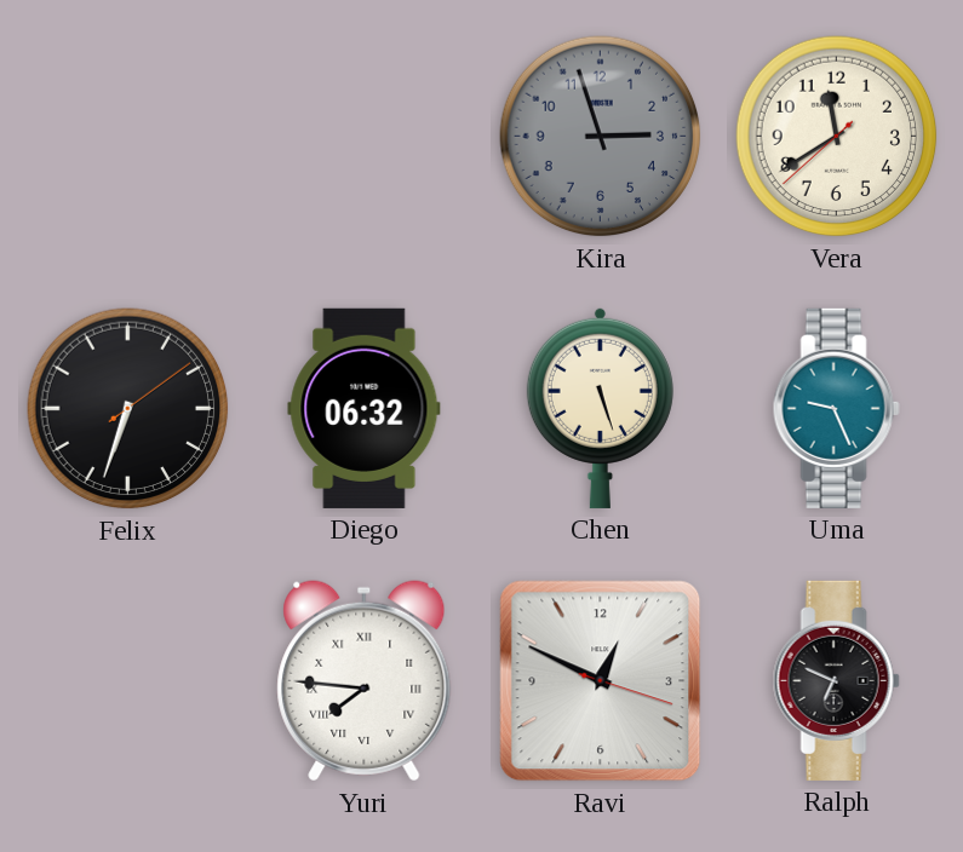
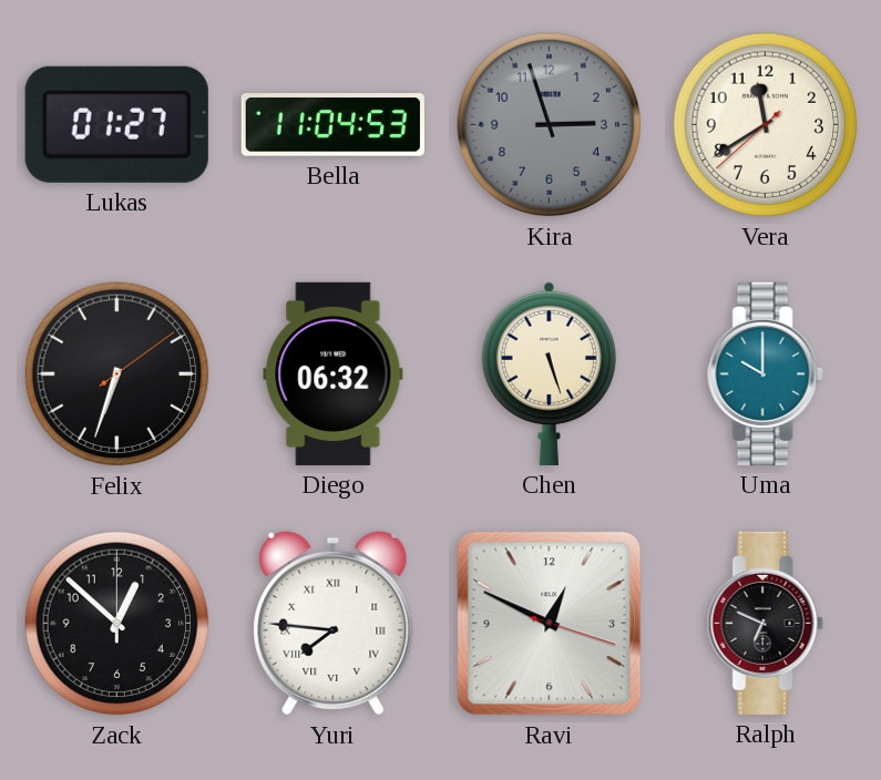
Lukas: none -> 01:27
Bella: none -> 11:04
Uma: 9:26 -> 10:00
Zack: none -> 12:52
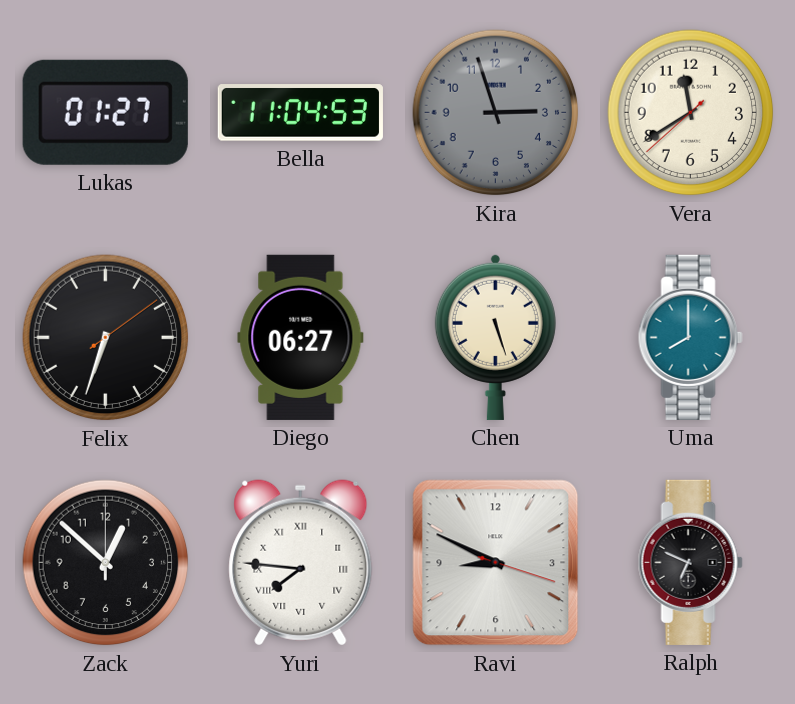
Diego: 06:32 -> 06:27
Uma: 10:00 -> 8:00
Ravi: 12:49 -> 8:49
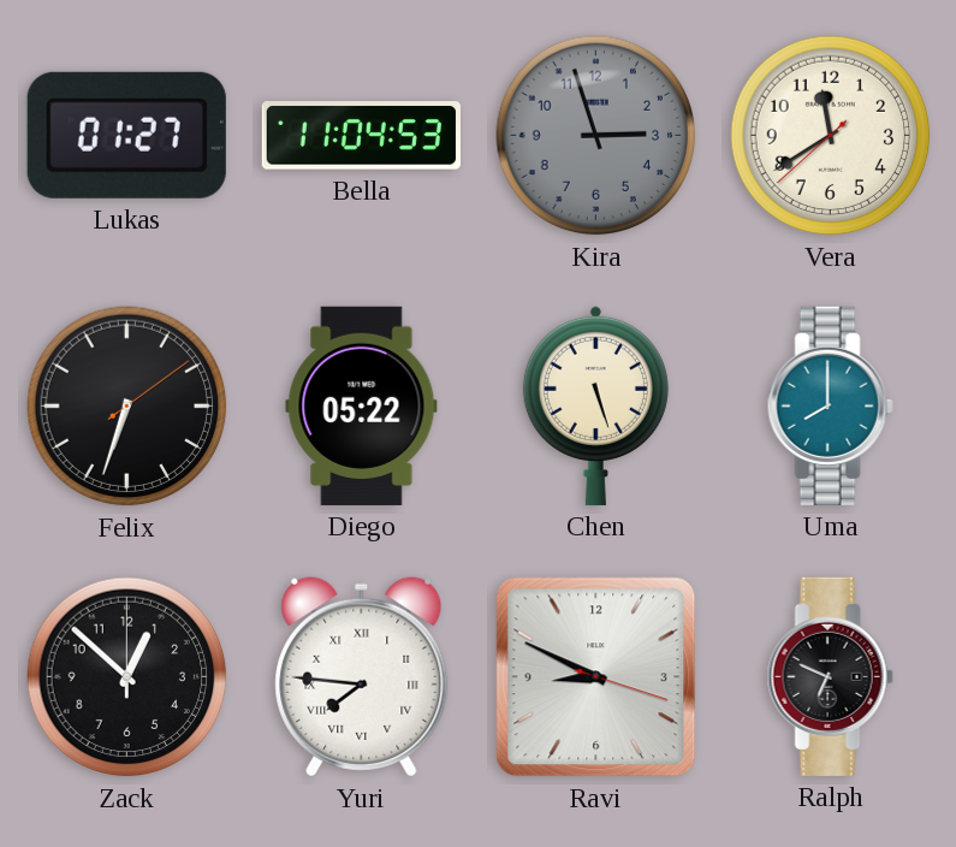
Diego: 06:27 -> 05:22
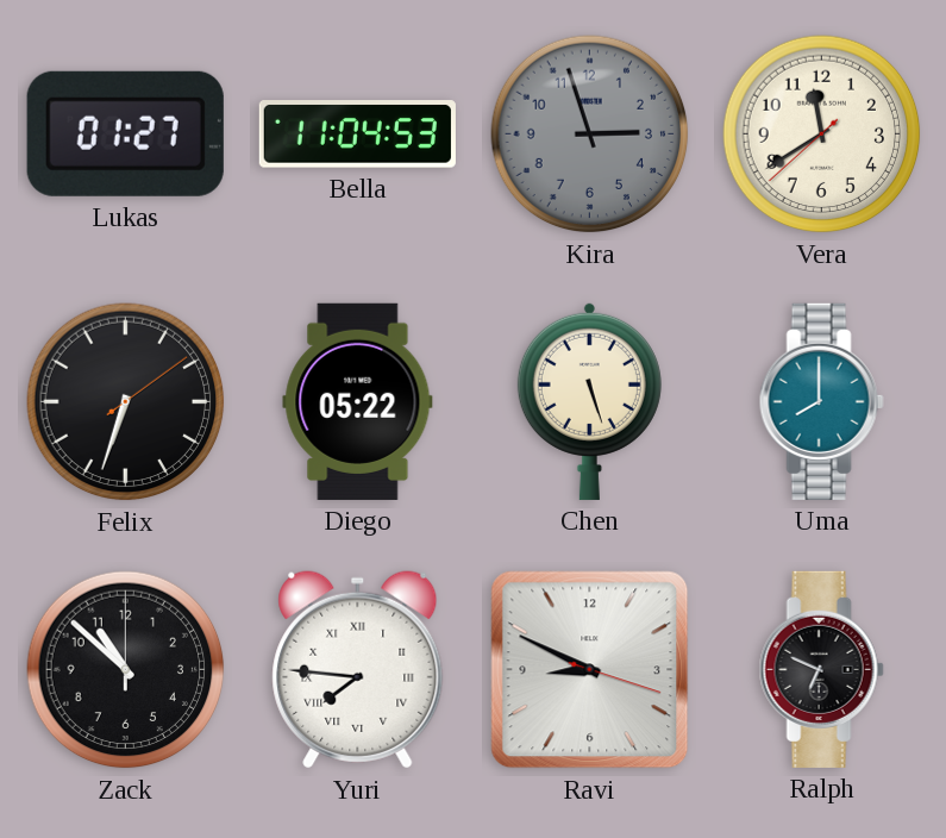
Zack: 12:52 -> 10:52
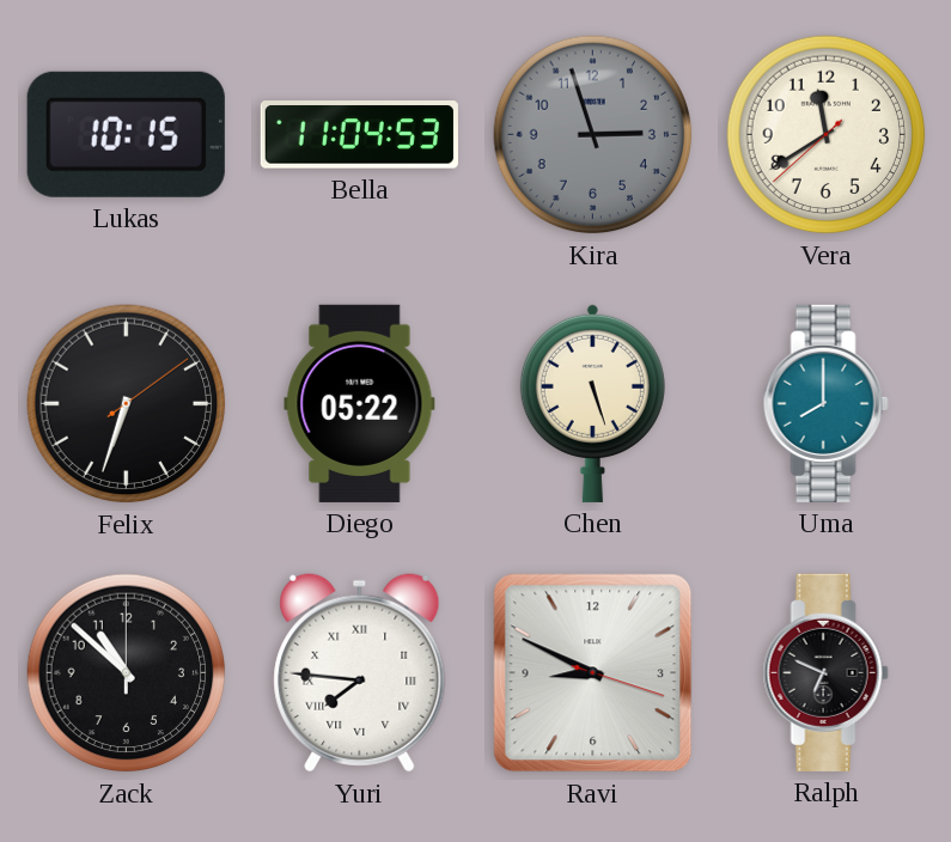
Lukas: 01:27 -> 10:15
